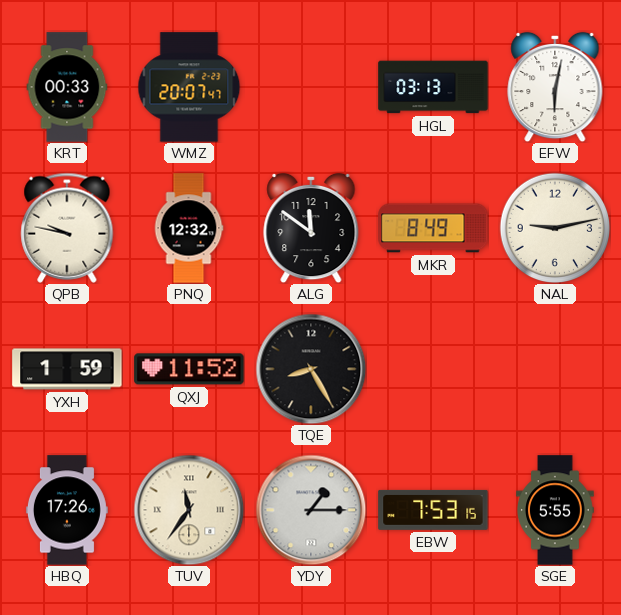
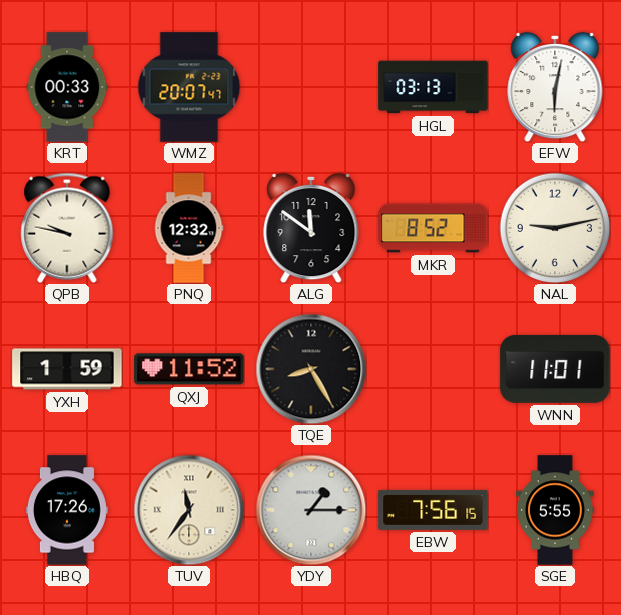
MKR: 8:49 -> 8:52
WNN: none -> 11:01
EBW: 7:53 -> 7:56
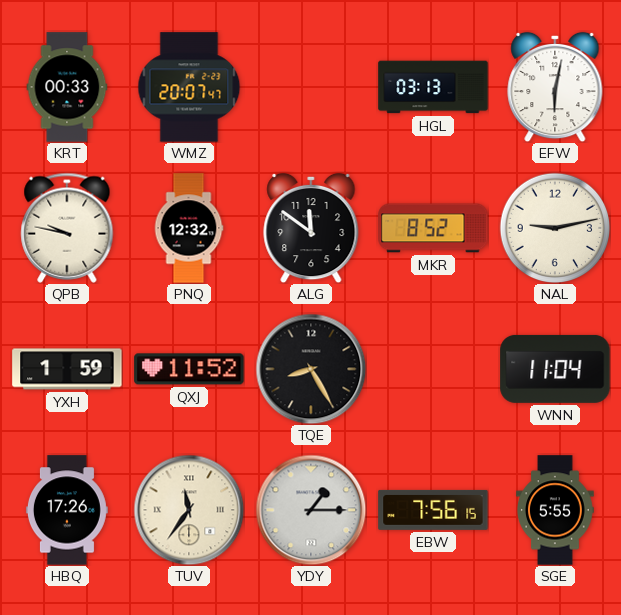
WNN: 11:01 -> 11:04
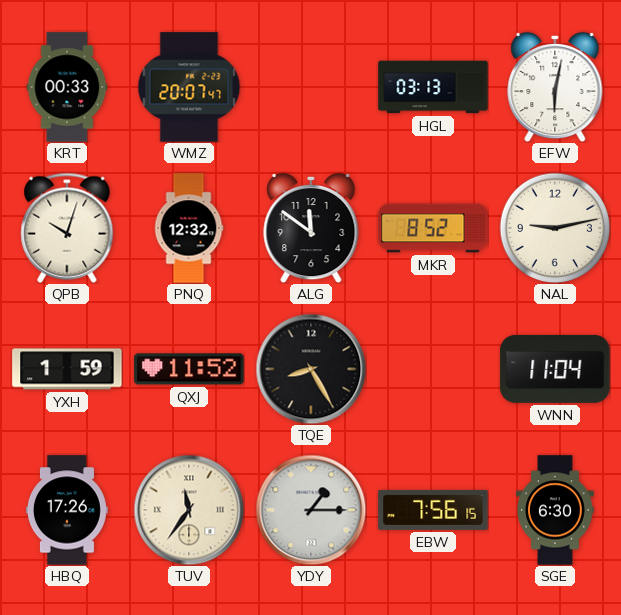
QPB: 9:47 -> 10:03
SGE: 5:55 -> 6:30
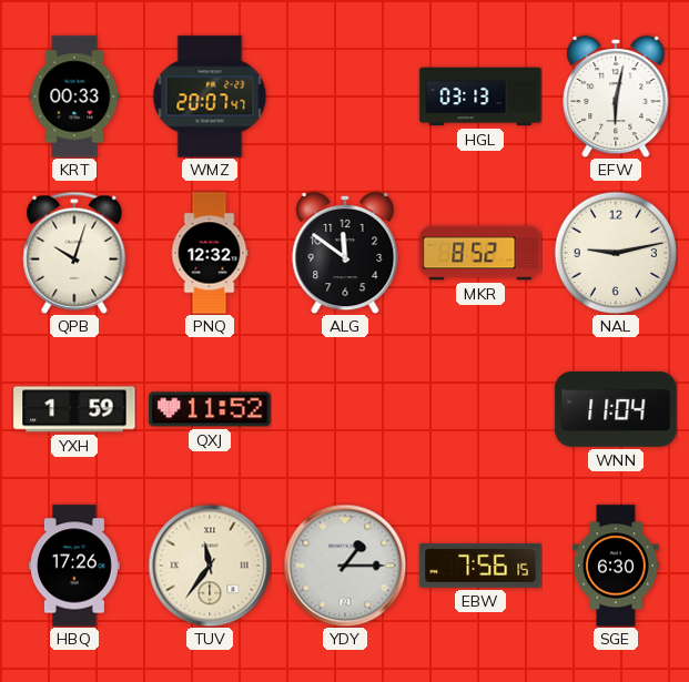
TQE: 8:25 -> none
